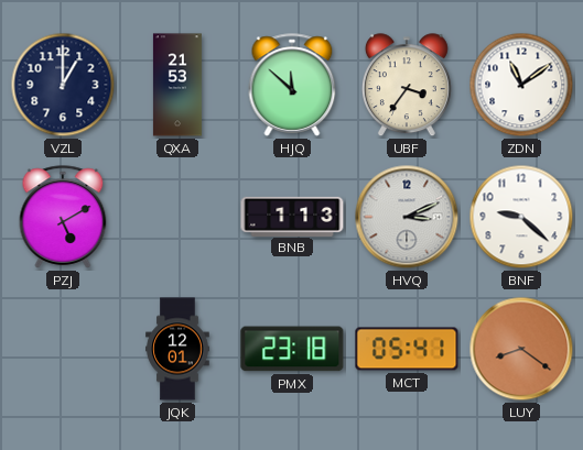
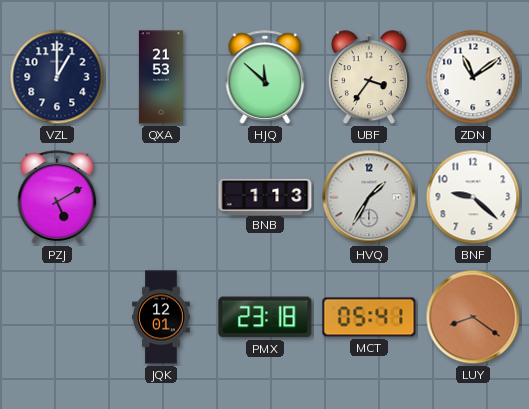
HVQ: 3:11 -> 1:35
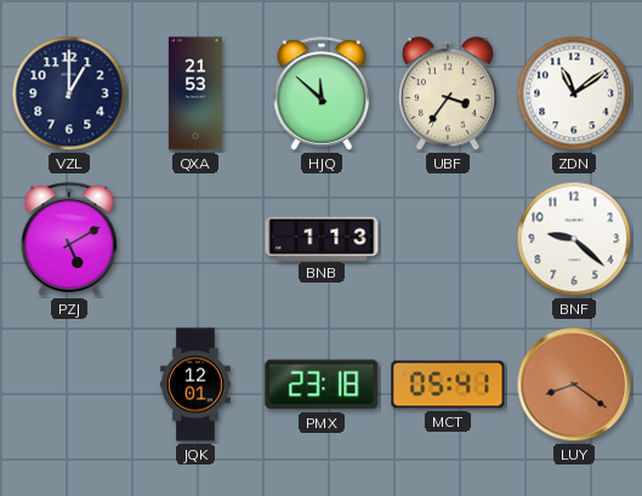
HVQ: 1:35 -> none
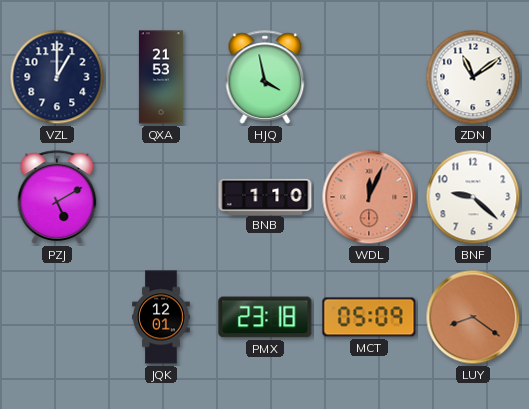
HJQ: 11:52 -> 3:58
UBF: 3:36 -> none
BNB: 1:13 -> 1:10
WDL: none -> 12:04
MCT: 05:41 -> 05:09
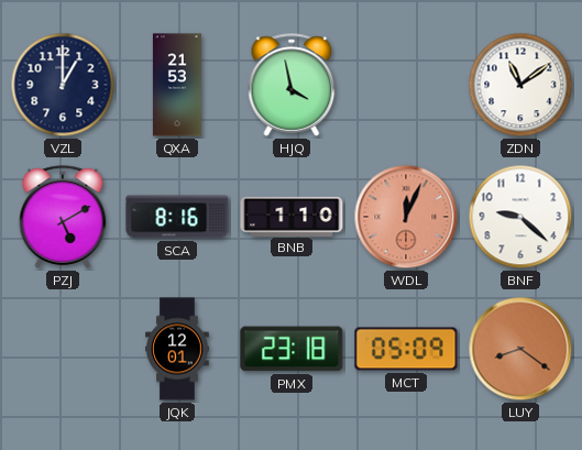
SCA: none -> 8:16
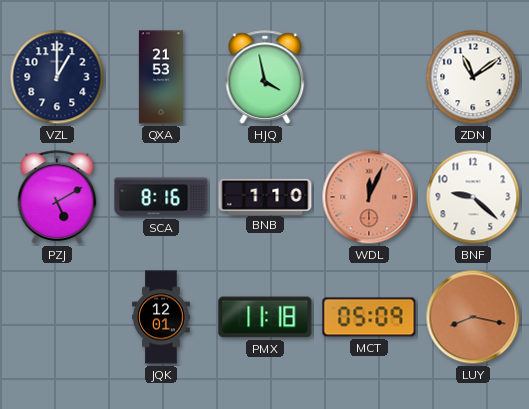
PMX: 23:18 -> 11:18
LUY: 8:21 -> 8:17
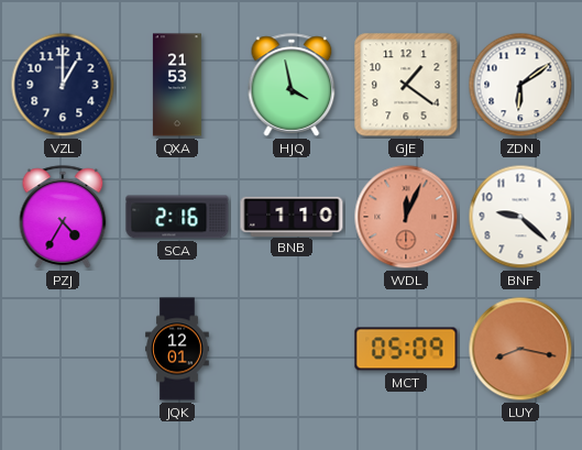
GJE: none -> 1:21
ZDN: 11:09 -> 6:09
PZJ: 5:10 -> 4:35
SCA: 8:16 -> 2:16
PMX: 11:18 -> none
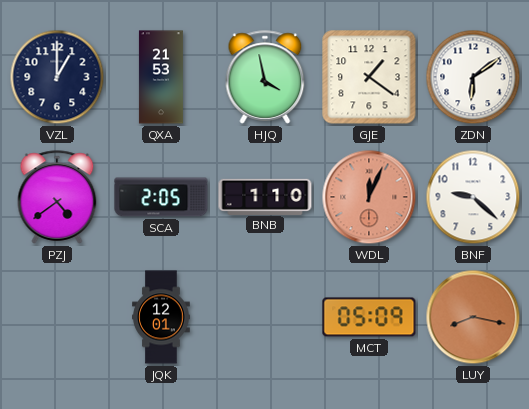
PZJ: 4:35 -> 4:39
SCA: 2:16 -> 2:05
